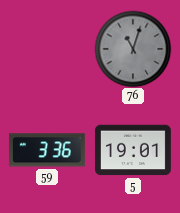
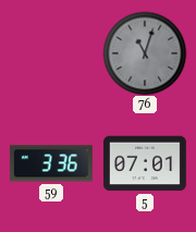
5: 19:01 -> 07:01
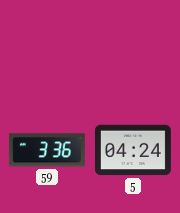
76: 11:03 -> none
5: 07:01 -> 04:24
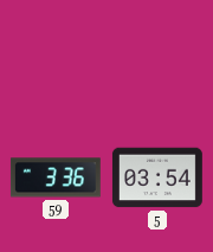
5: 04:24 -> 03:54
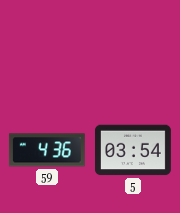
59: 3:36 -> 4:36
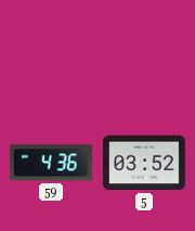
5: 03:54 -> 03:52
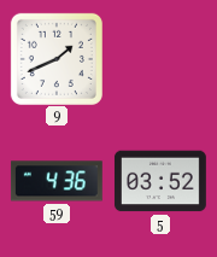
9: none -> 1:41
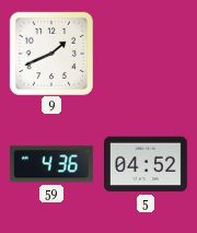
5: 03:52 -> 04:52
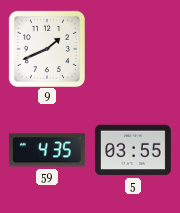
59: 4:36 -> 4:35
5: 04:52 -> 03:55
